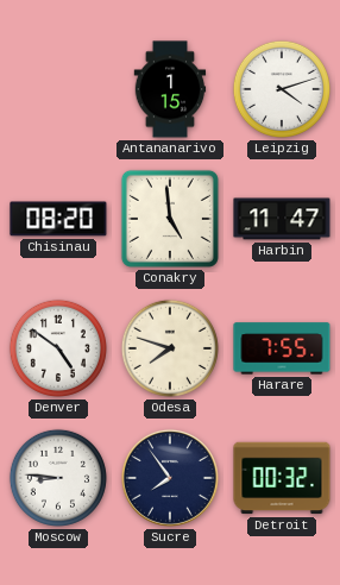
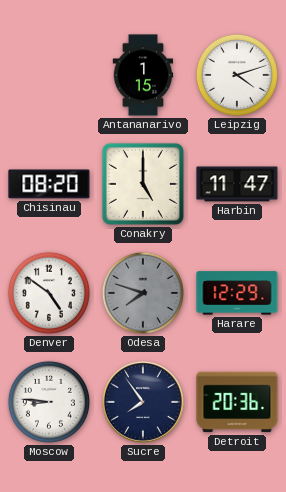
Conakry: 4:59 -> 5:00
Odesa dial: cream -> grey
Harare: 7:55 -> 12:29
Detroit: 00:32 -> 20:36
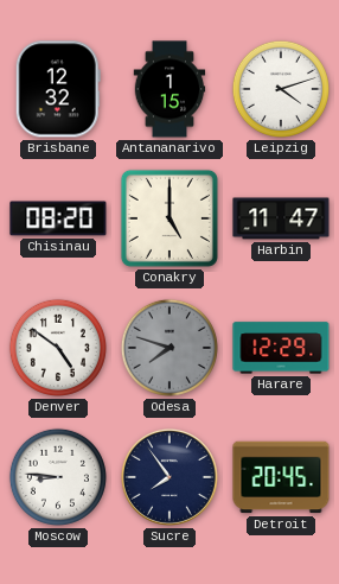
Brisbane: none -> 12:32
Detroit: 20:36 -> 20:45
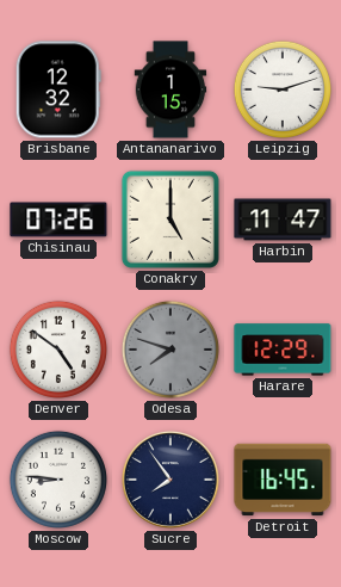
Leipzig: 4:12 -> 9:12
Chisinau: 08:20 -> 07:26
Detroit: 20:45 -> 16:45
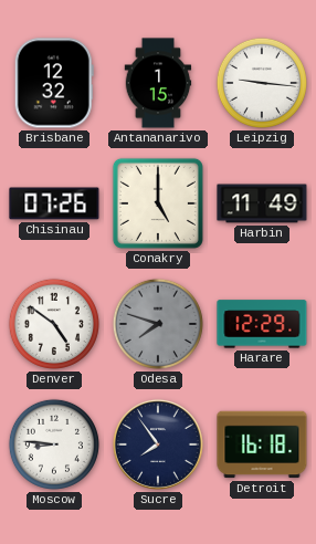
Leipzig: 9:12 -> 9:16
Harbin: 11:47 -> 11:49
Detroit: 16:45 -> 16:18
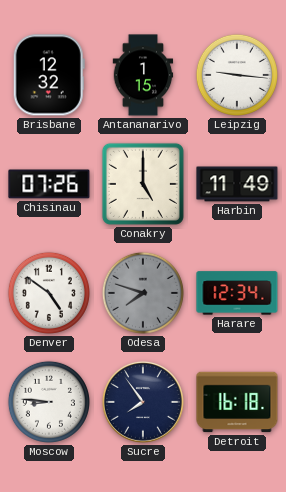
Harare: 12:29 -> 12:34
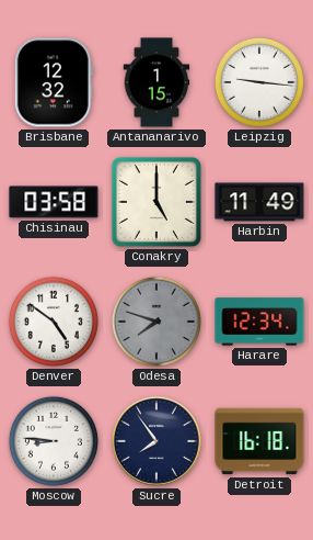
Chisinau: 07:26 -> 03:58
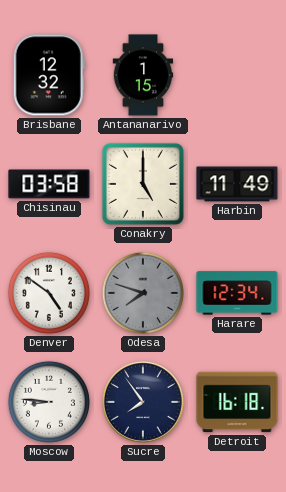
Leipzig: 9:16 -> none
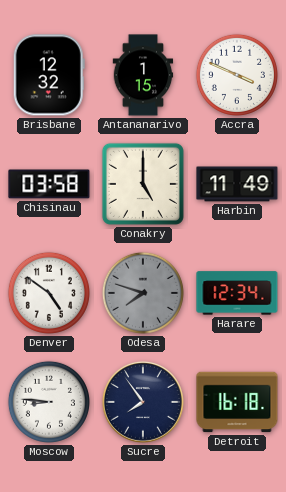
Accra: none -> 3:49
